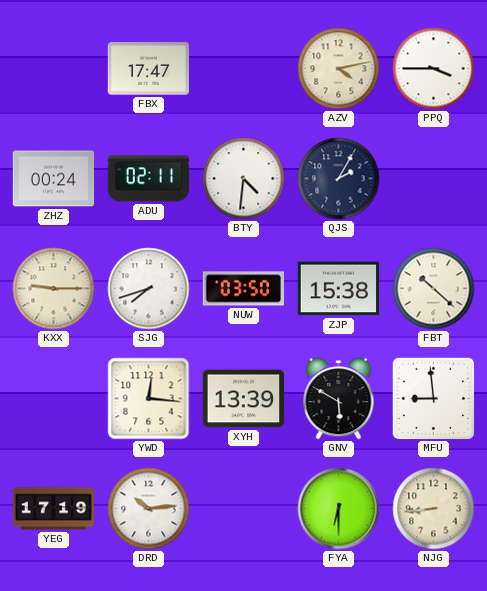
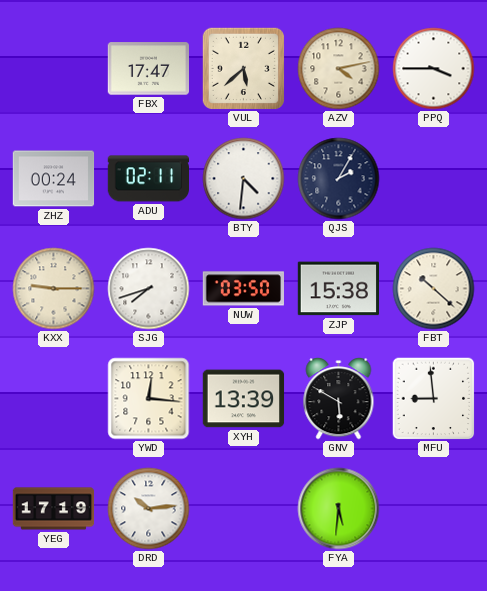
VUL: none -> 5:38
FYA: 6:30 -> 5:31
NJG: 8:44 -> none
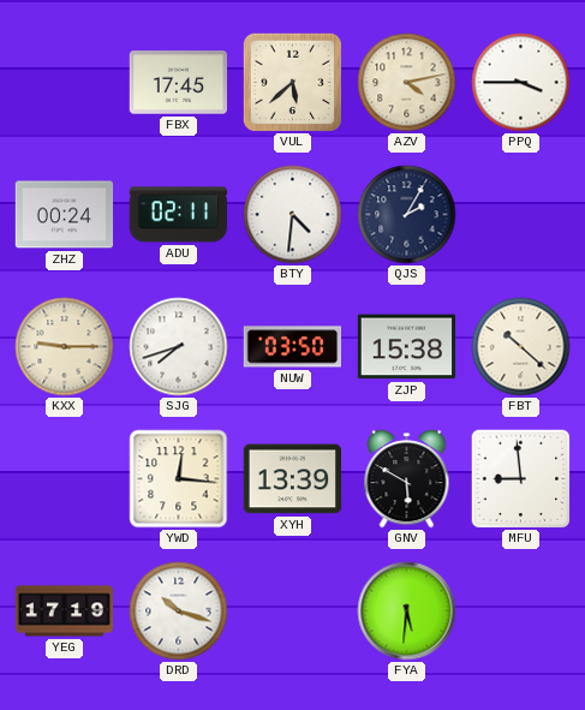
FBX: 17:47 -> 17:45
DRD: 10:14 -> 10:18
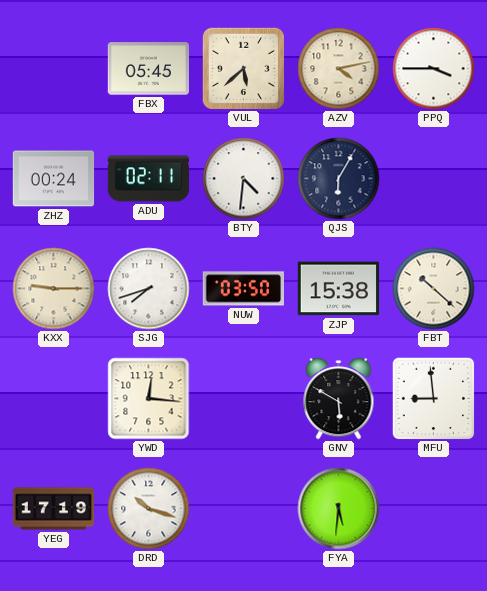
FBX: 17:45 -> 05:45
QJS: 2:05 -> 6:05
XYH: 13:39 -> none
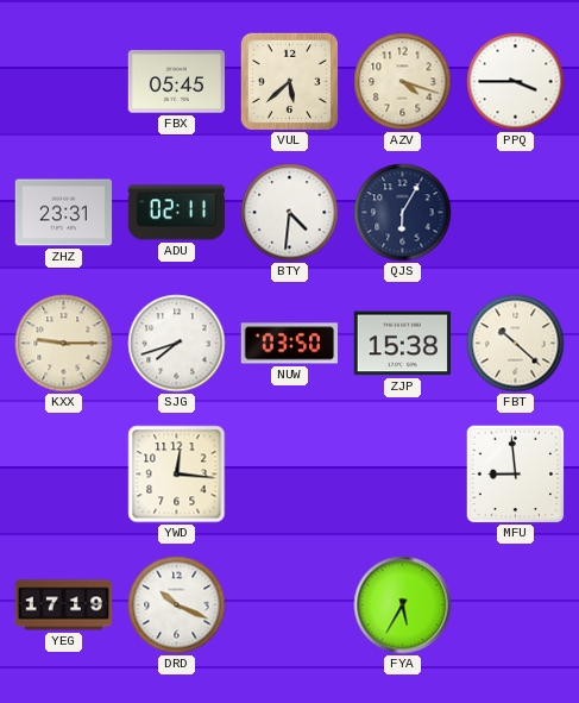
AZV: 4:13 -> 4:18
ZHZ: 00:24 -> 23:31
GNV: 5:50 -> none
DRD: 10:18 -> 10:19
FYA: 5:31 -> 5:35
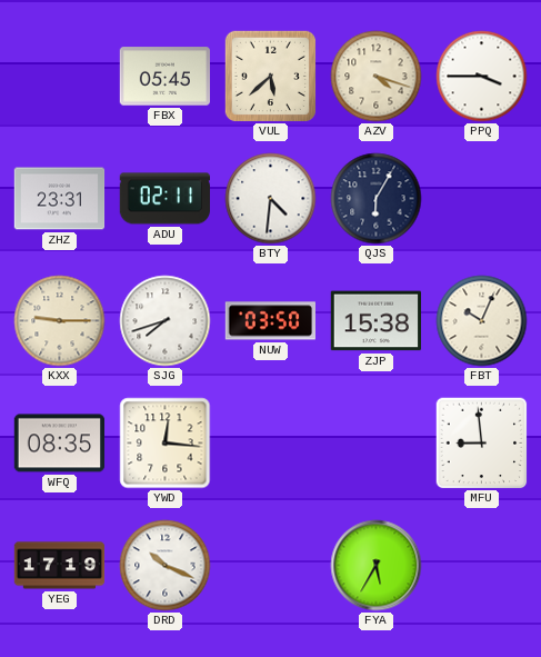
FBT: 10:22 -> 10:04
WFQ: none -> 08:35
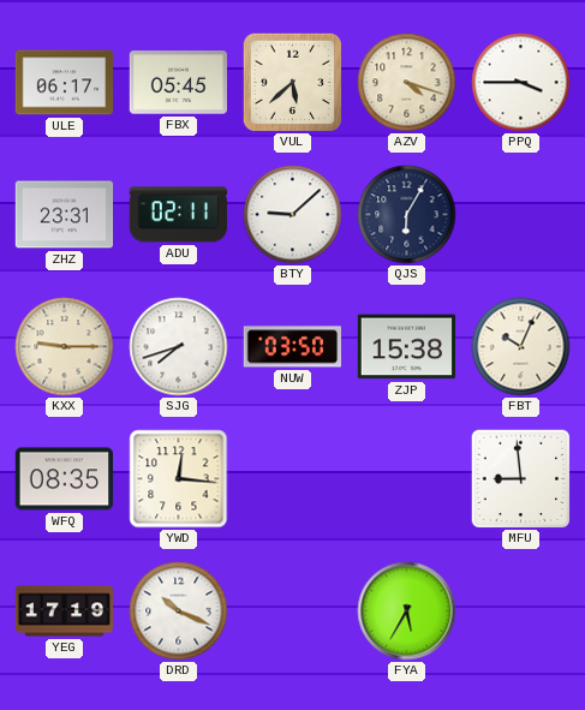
ULE: none -> 06:17
BTY: 4:31 -> 9:08
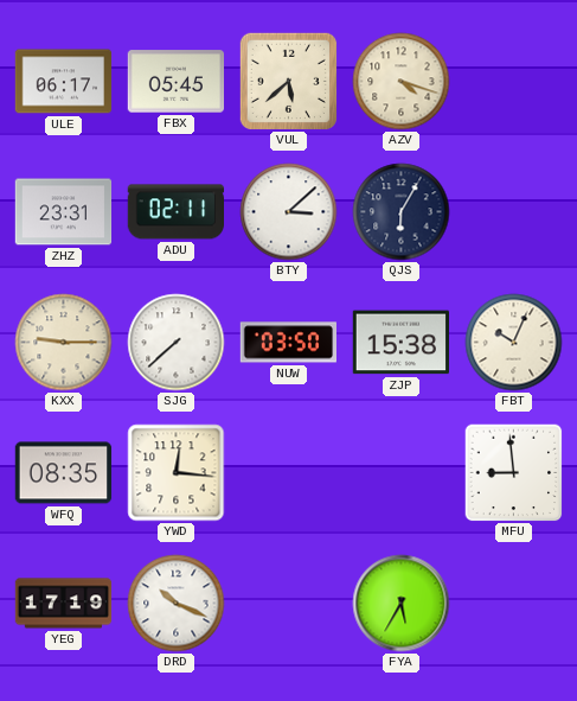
PPQ: 3:45 -> none
BTY: 9:08 -> 3:08
SJG: 7:42 -> 7:38
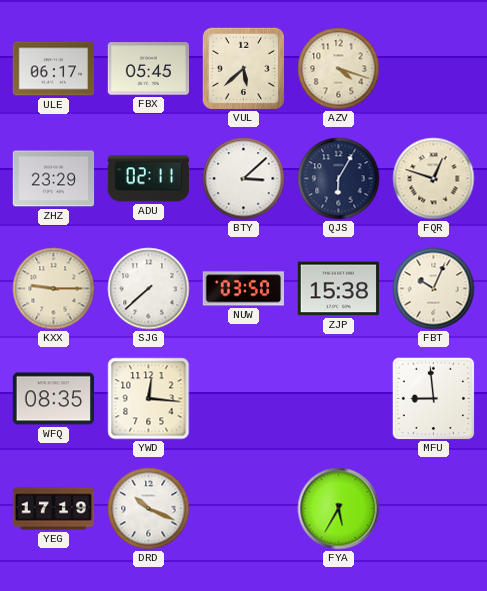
ZHZ: 23:31 -> 23:29
FQR: none -> 12:48
